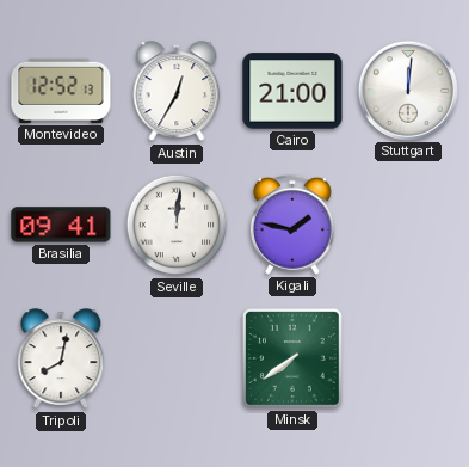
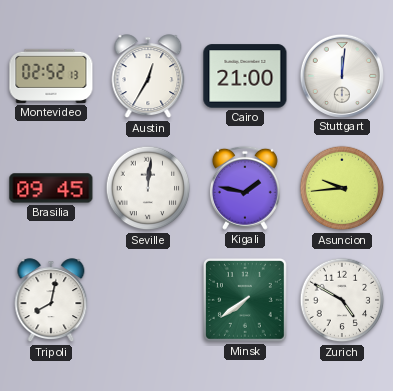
Montevideo: 12:52 -> 02:52
Brasilia: 09:41 -> 09:45
Asuncion: none -> 9:44
Zurich: none -> 4:50
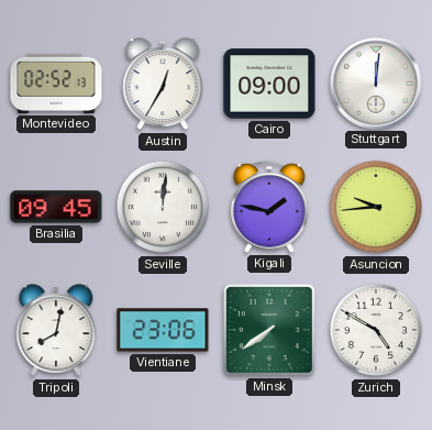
Cairo: 21:00 -> 09:00
Vientiane: none -> 23:06
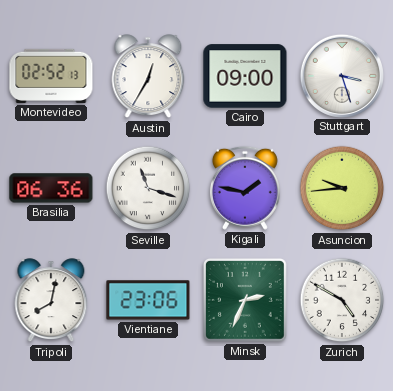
Stuttgart: 12:01 -> 3:27
Brasilia: 09:45 -> 06:36
Seville: 12:01 -> 11:18
Minsk: 7:39 -> 2:34
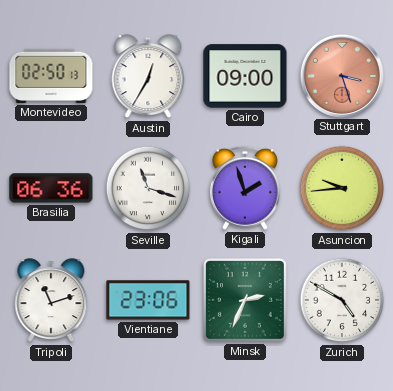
Montevideo: 02:52 -> 02:50
Stuttgart dial: white -> salmon
Kigali: 1:47 -> 1:57
Tripoli: 8:02 -> 11:12
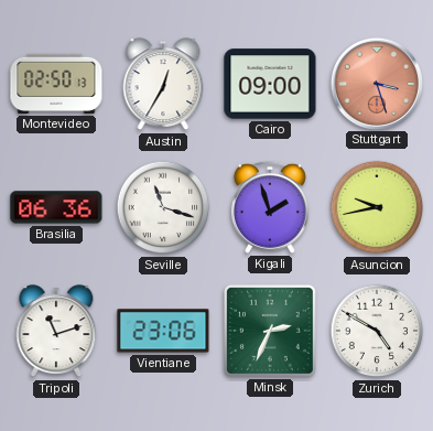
Asuncion: 9:44 -> 9:43
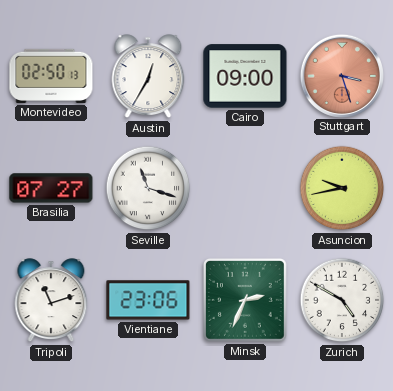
Brasilia: 06:36 -> 07:27
Kigali: 1:57 -> none
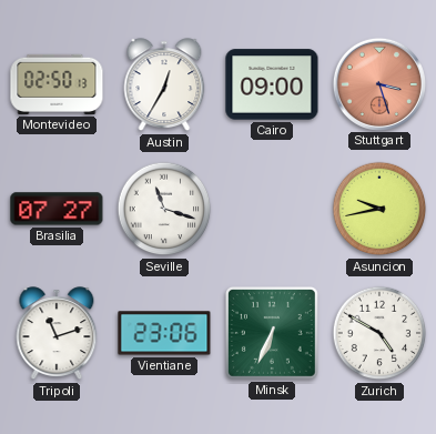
Minsk: 2:34 -> 6:34
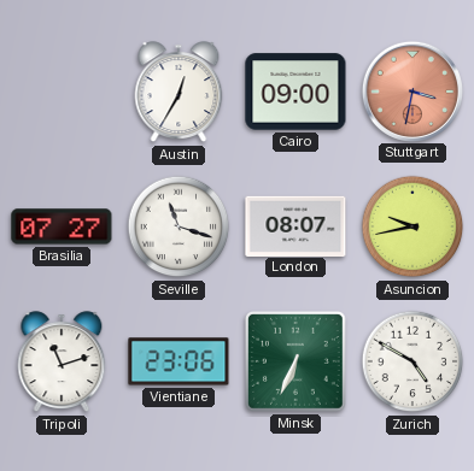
Montevideo: 02:50 -> none
Stuttgart: 3:27 -> 3:32
London: none -> 08:07
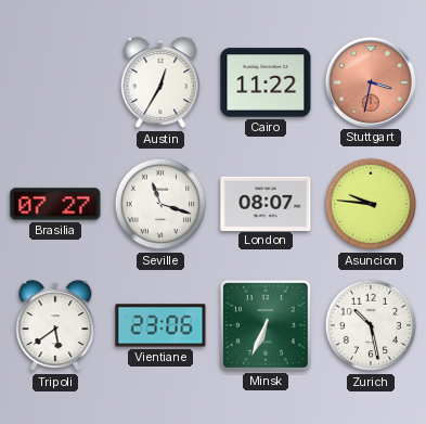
Cairo: 09:00 -> 11:22
Asuncion: 9:43 -> 9:46
Tripoli: 11:12 -> 5:39
Zurich: 4:50 -> 10:28
